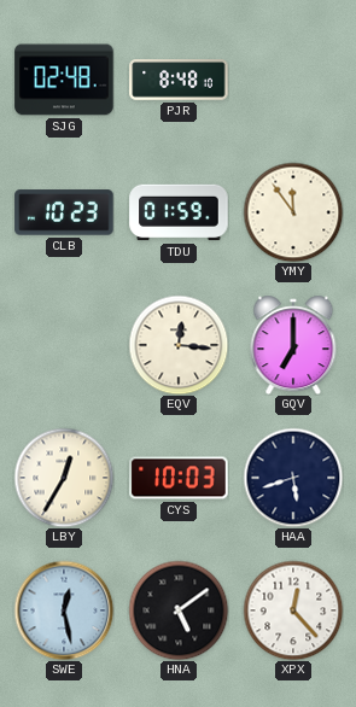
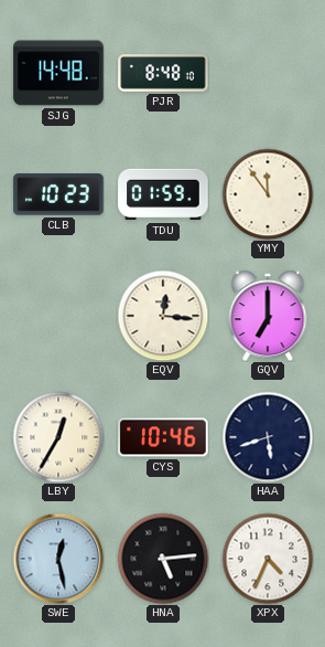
SJG: 02:48 -> 14:48
CYS: 10:03 -> 10:46
HNA: 5:09 -> 5:14
XPX: 12:23 -> 4:34
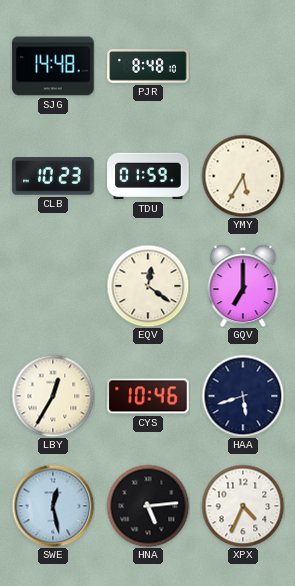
YMY: 11:54 -> 5:35
EQV: 12:16 -> 12:21
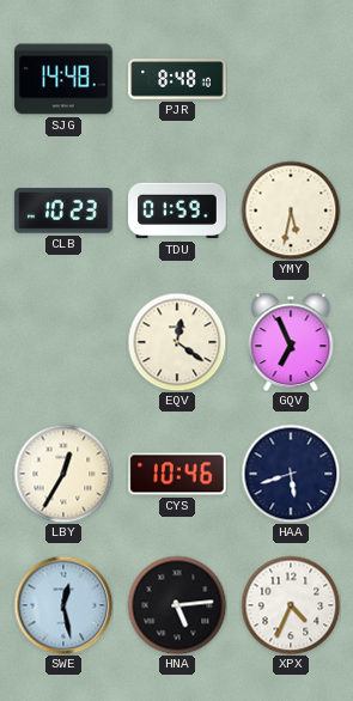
YMY: 5:35 -> 5:32
GQV: 7:00 -> 6:56
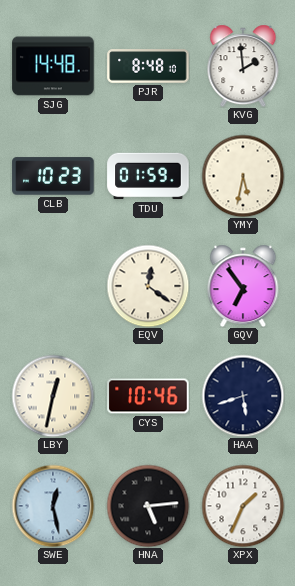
KVG: none -> 1:59
GQV: 6:56 -> 6:54
LBY: 12:35 -> 12:32
XPX: 4:34 -> 1:34
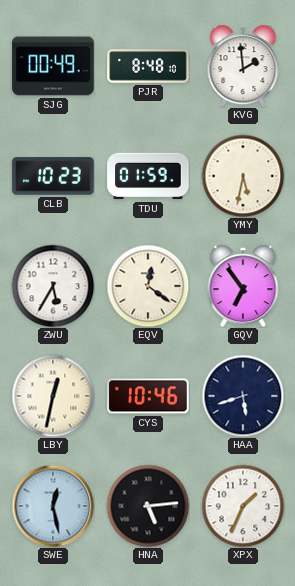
SJG: 14:48 -> 00:49
ZWU: none -> 5:35
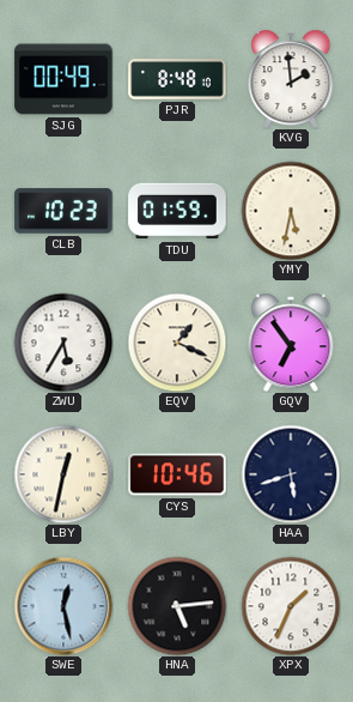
EQV: 12:21 -> 1:19
